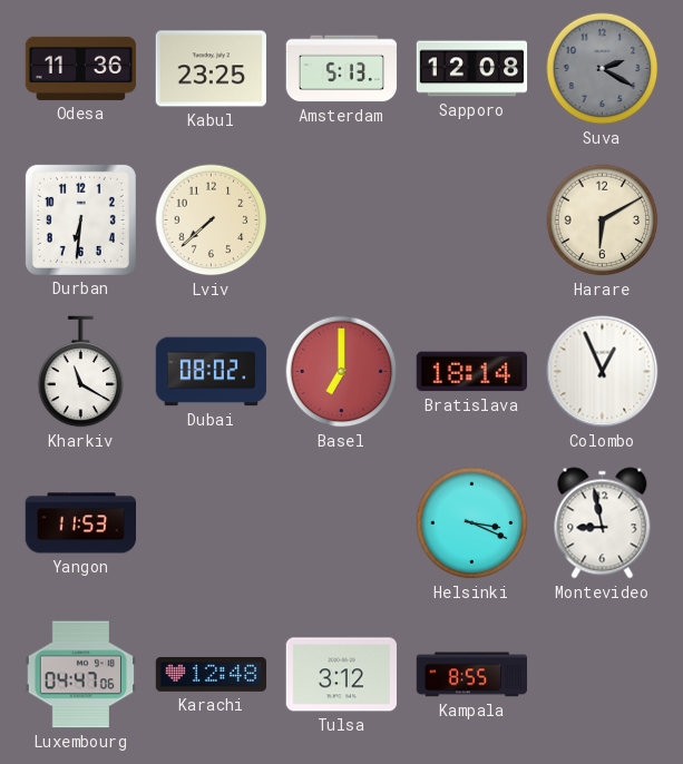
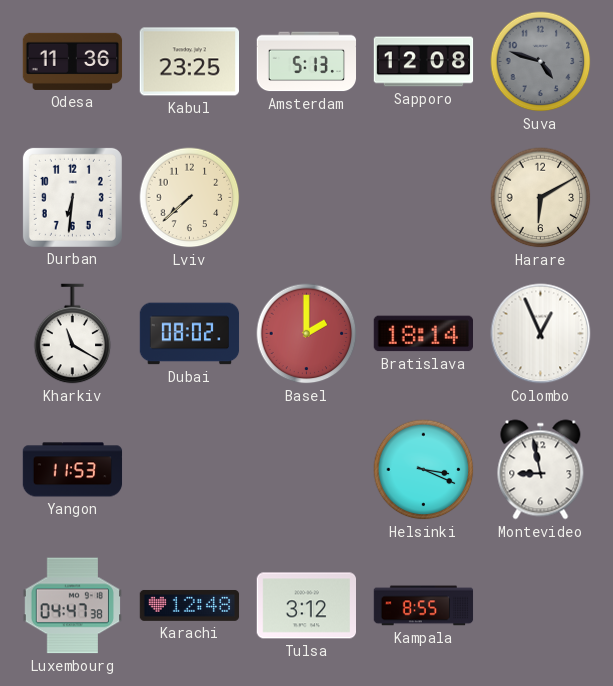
Suva: 2:20 -> 4:48
Basel: 7:00 -> 2:00
Luxembourg: 04:47:06 -> 04:47:38
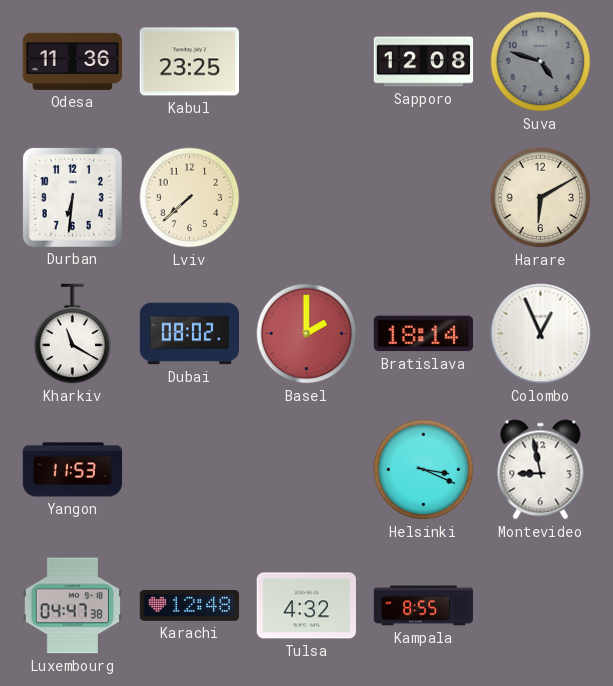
Amsterdam: 5:13 -> none
Tulsa: 3:12 -> 4:32
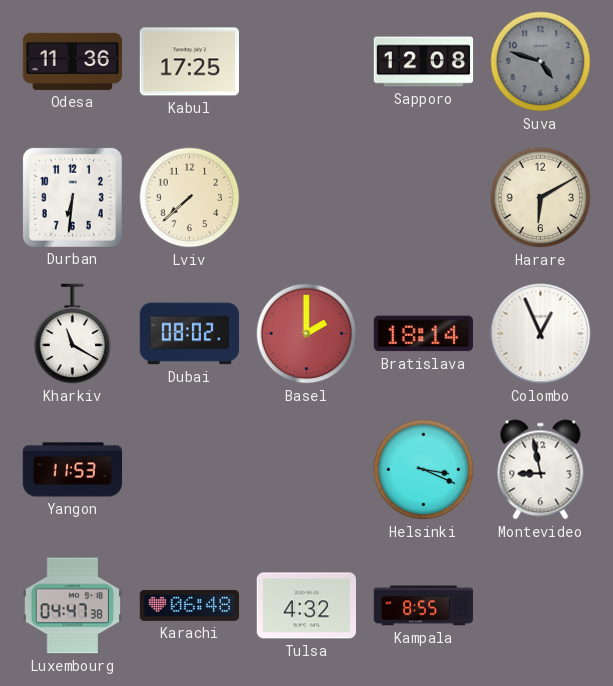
Kabul: 23:25 -> 17:25
Karachi: 12:48 -> 06:48
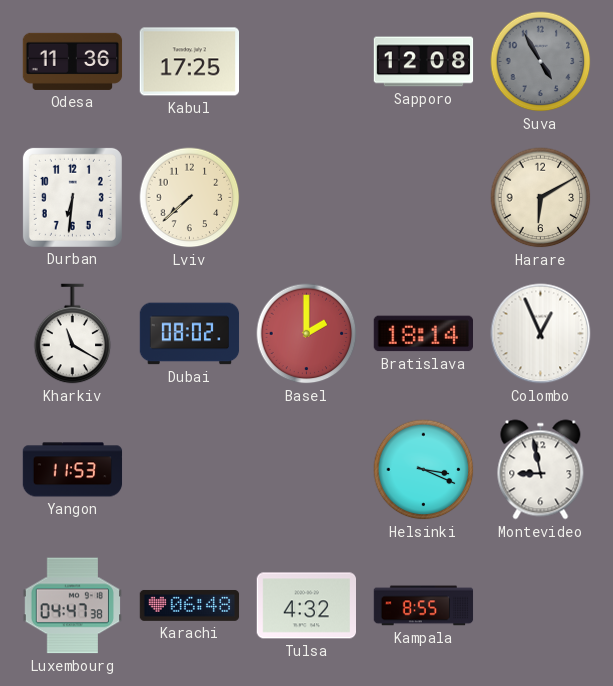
Suva: 4:48 -> 4:55
